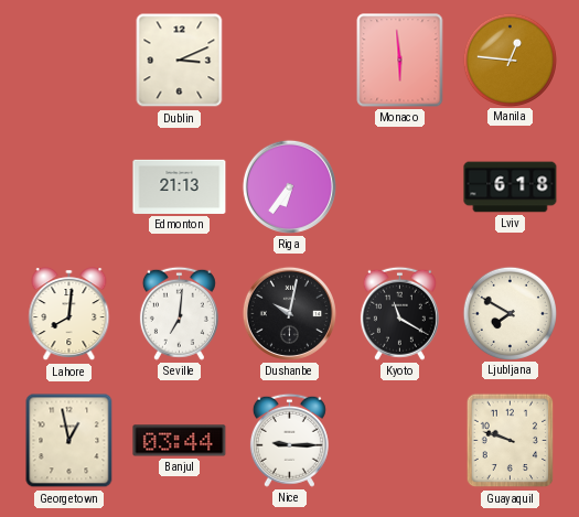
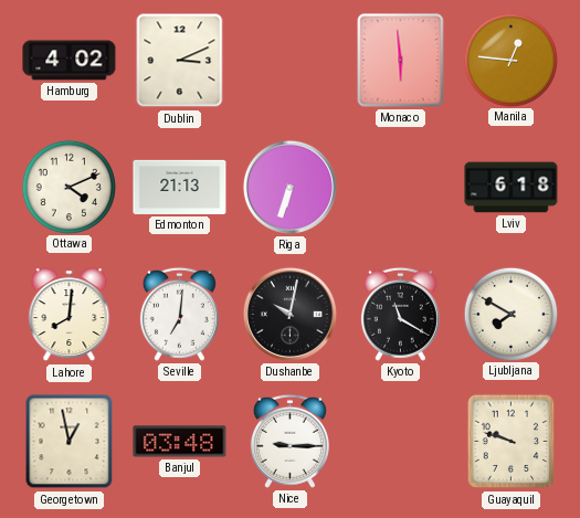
Hamburg: none -> 4:02
Ottawa: none -> 4:11
Riga: 6:36 -> 6:33
Banjul: 03:44 -> 03:48
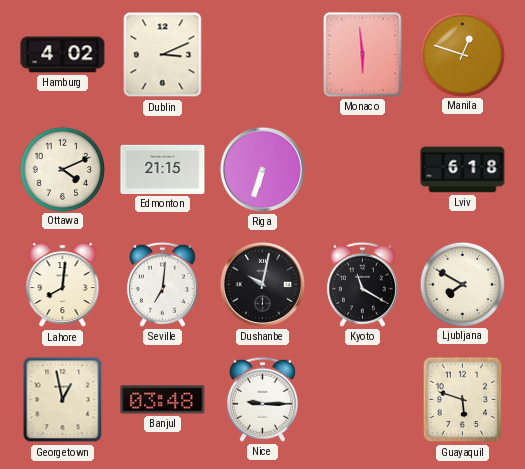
Manila: 12:46 -> 12:48
Edmonton: 21:13 -> 21:15
Guayaquil: 9:48 -> 5:48
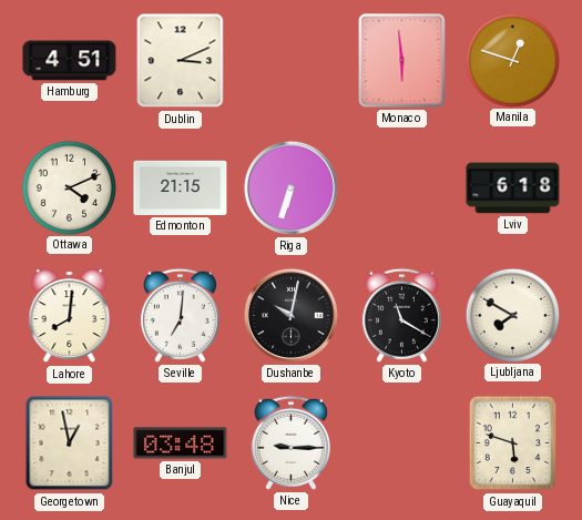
Hamburg: 4:02 -> 4:51
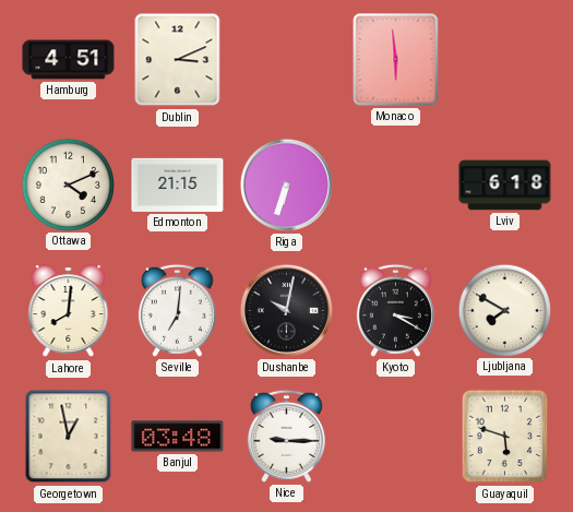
Manila: 12:48 -> none
Kyoto: 11:20 -> 3:20
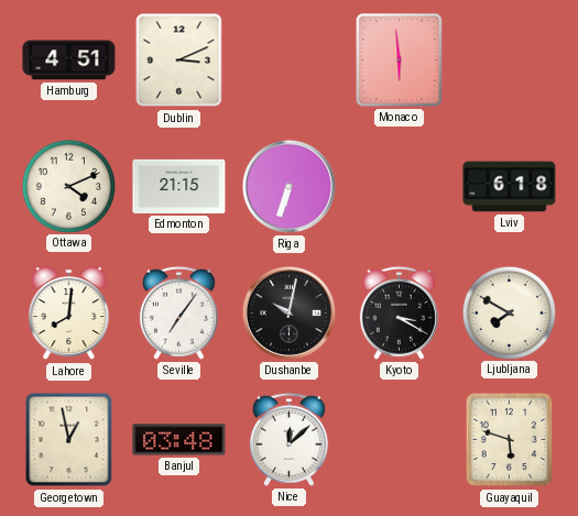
Seville: 7:01 -> 7:06
Nice: 9:15 -> 12:08
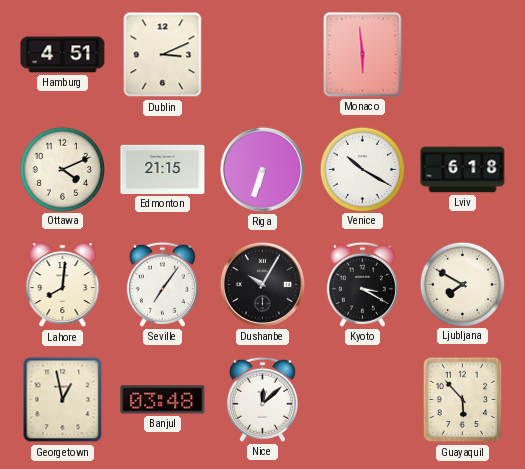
Venice: none -> 10:20
Dushanbe: 10:02 -> 10:05
Guayaquil: 5:48 -> 5:53
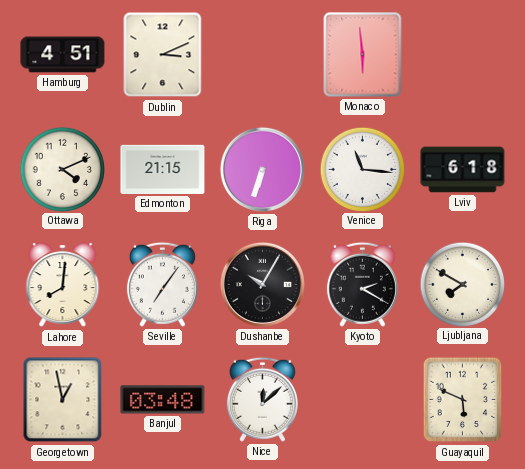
Venice: 10:20 -> 11:16
Kyoto: 3:20 -> 2:20
Guayaquil: 5:53 -> 5:49
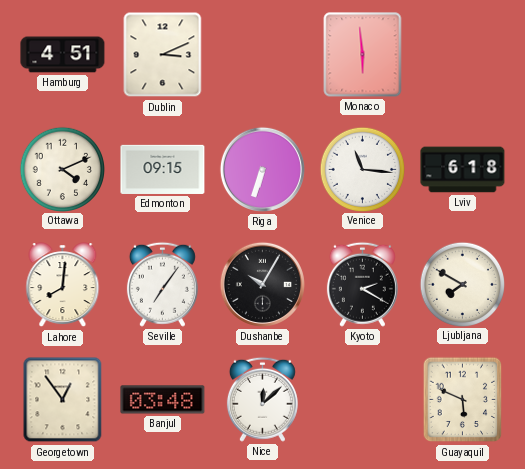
Edmonton: 21:15 -> 09:15
Georgetown: 12:58 -> 12:54
